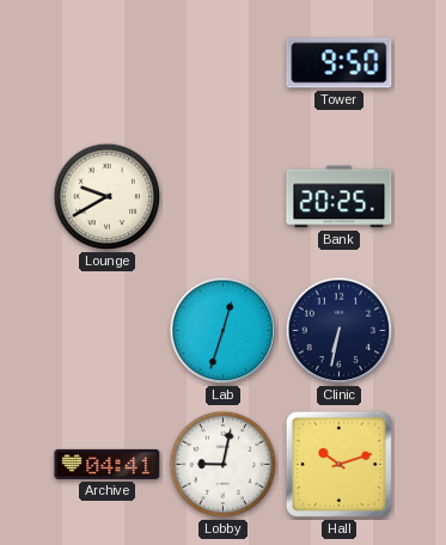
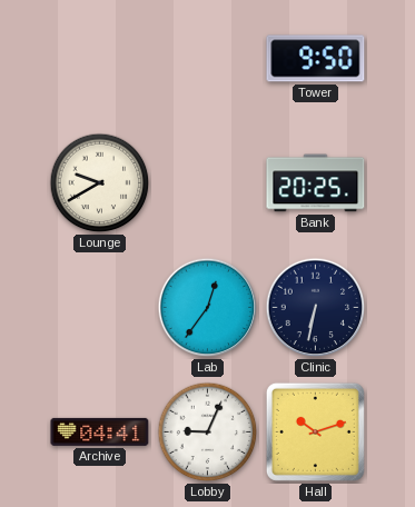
Lab: 12:33 -> 12:36
Lobby: 9:02 -> 9:04
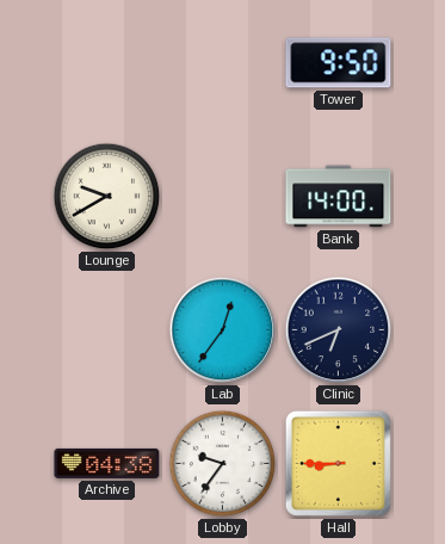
Bank: 20:25 -> 14:00
Clinic: 6:32 -> 6:41
Archive: 04:41 -> 04:38
Lobby: 9:04 -> 9:36
Hall: 10:12 -> 8:45
